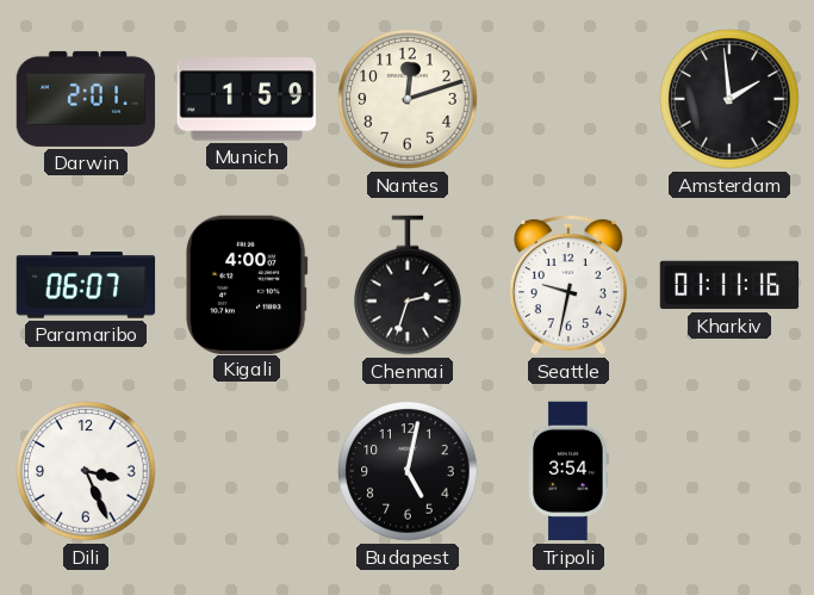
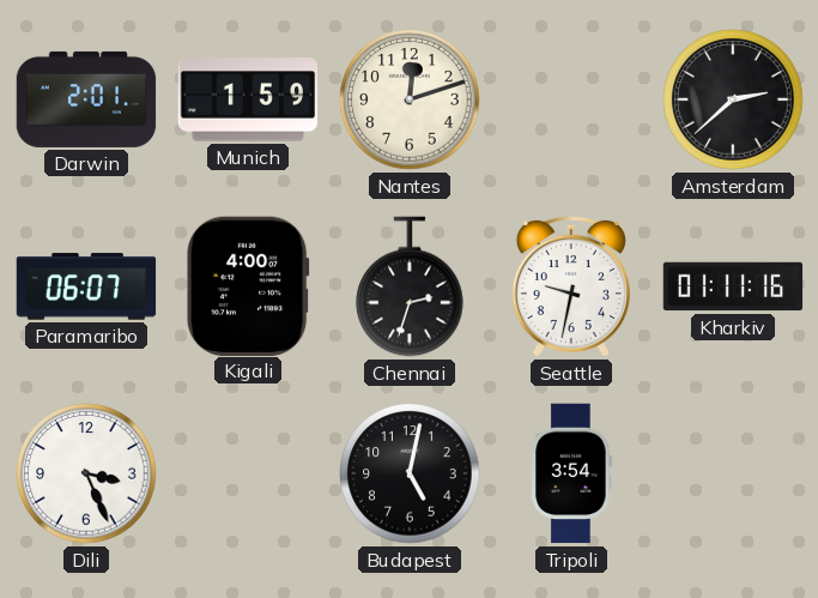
Amsterdam: 1:59 -> 2:38
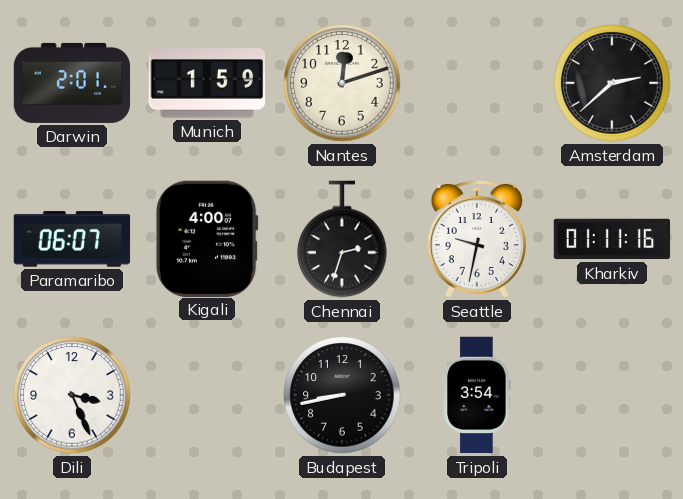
Budapest: 5:02 -> 8:43
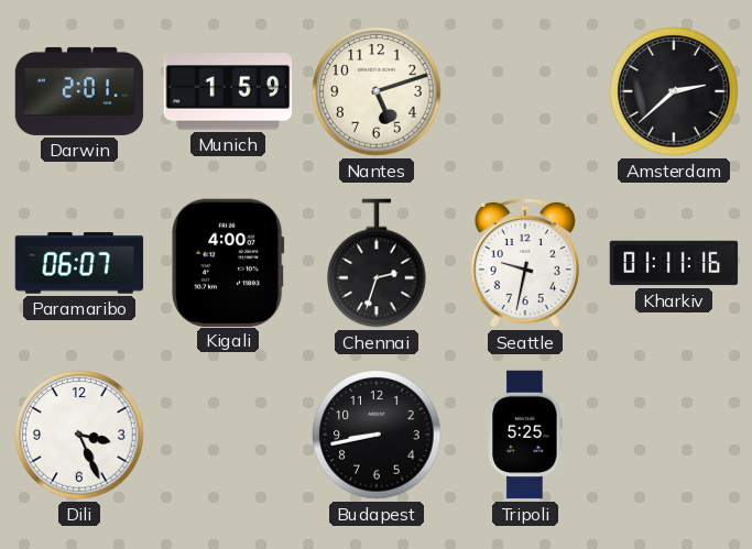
Nantes: 12:12 -> 5:12
Tripoli: 3:54 -> 5:25
